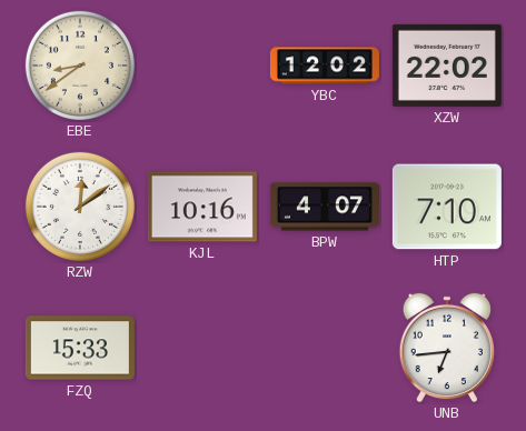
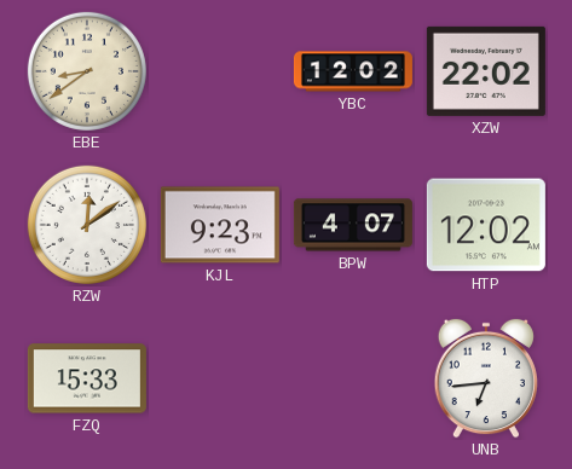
KJL: 10:16 -> 9:23
HTP: 7:10 -> 12:02
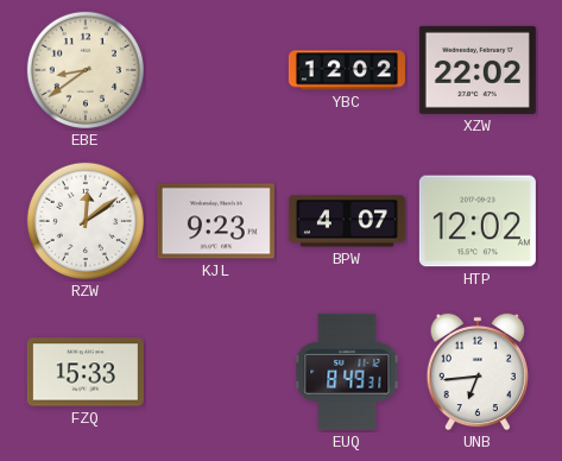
EUQ: none -> 8:49
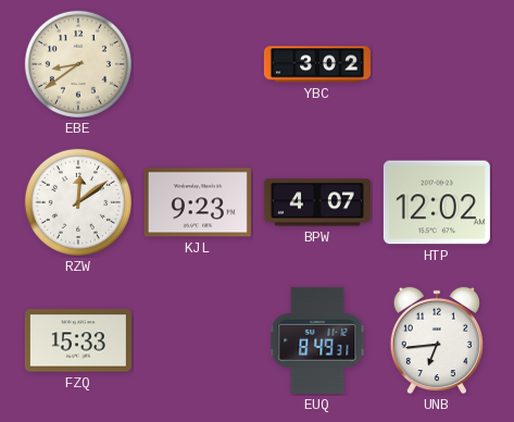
YBC: 12:02 -> 3:02
XZW: 22:02 -> none
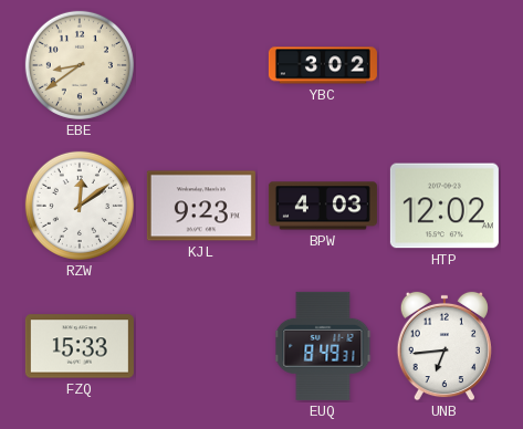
BPW: 4:07 -> 4:03
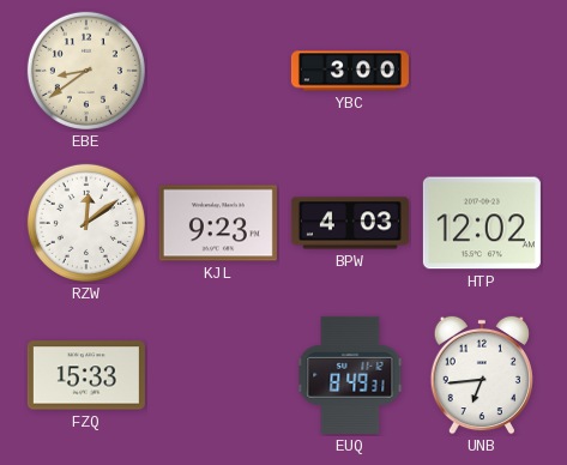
YBC: 3:02 -> 3:00
